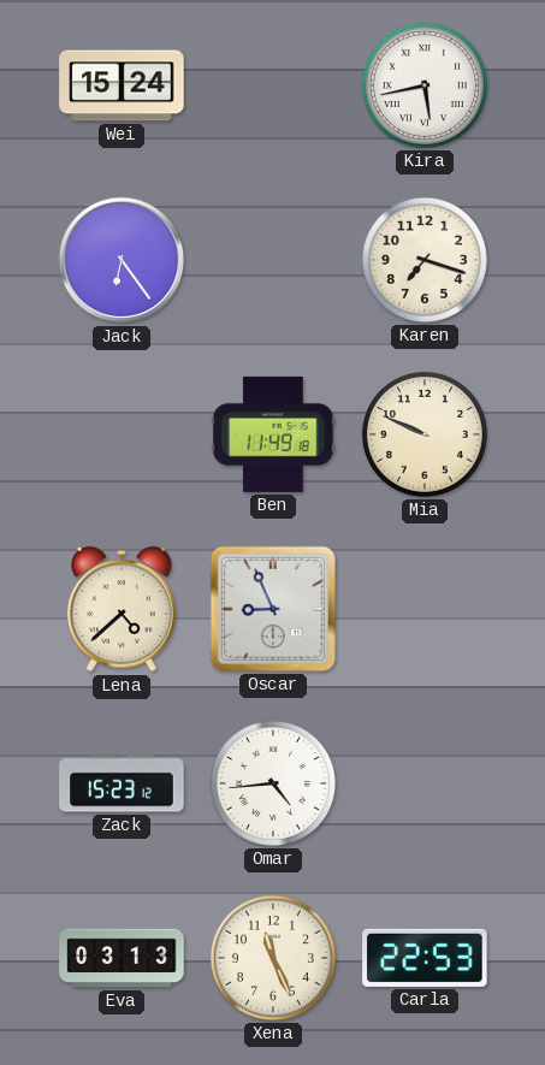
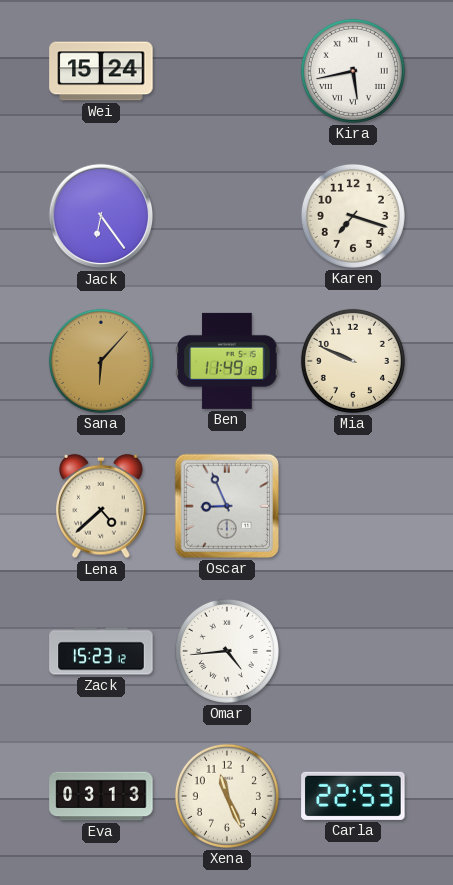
Sana: none -> 6:07
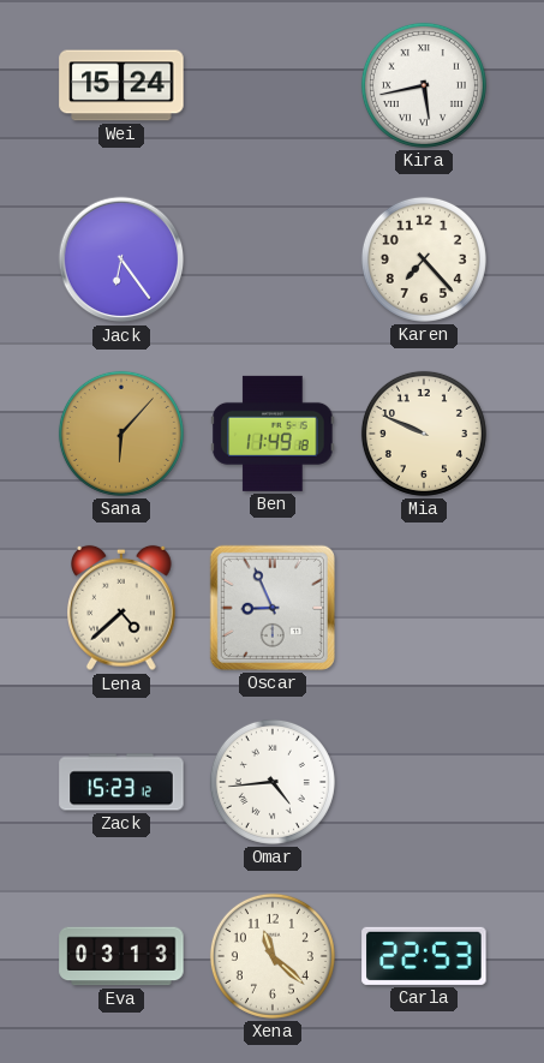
Karen: 7:18 -> 7:23
Xena: 11:26 -> 11:22
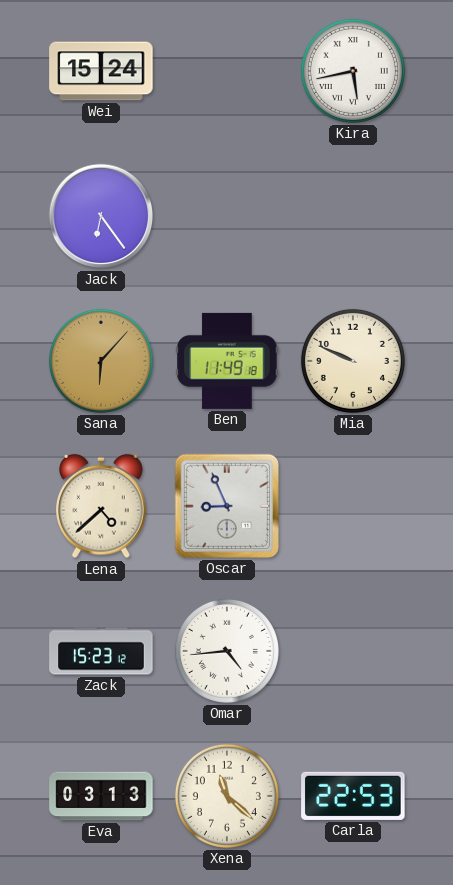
Karen: 7:23 -> none
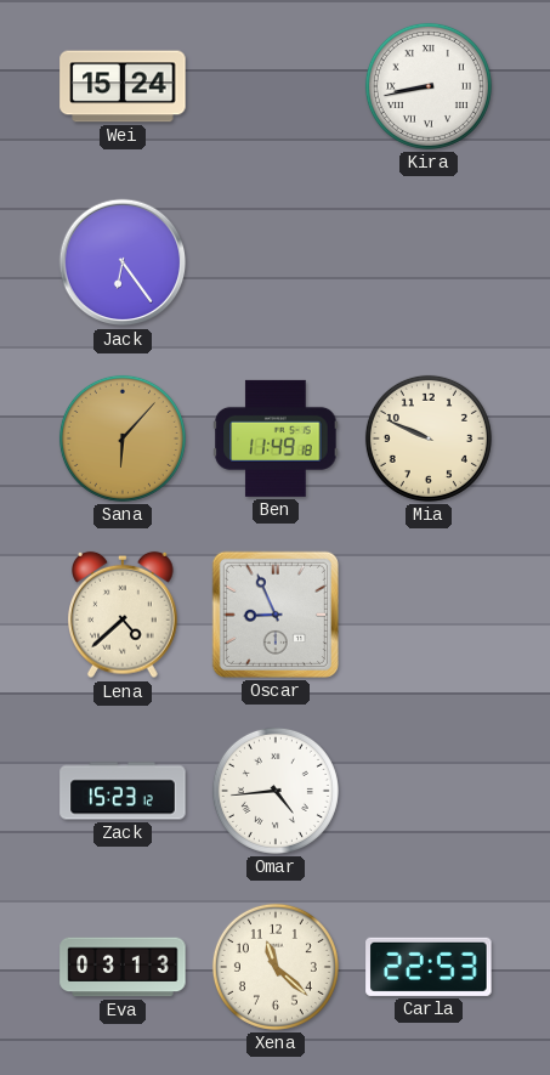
Kira: 5:43 -> 8:43
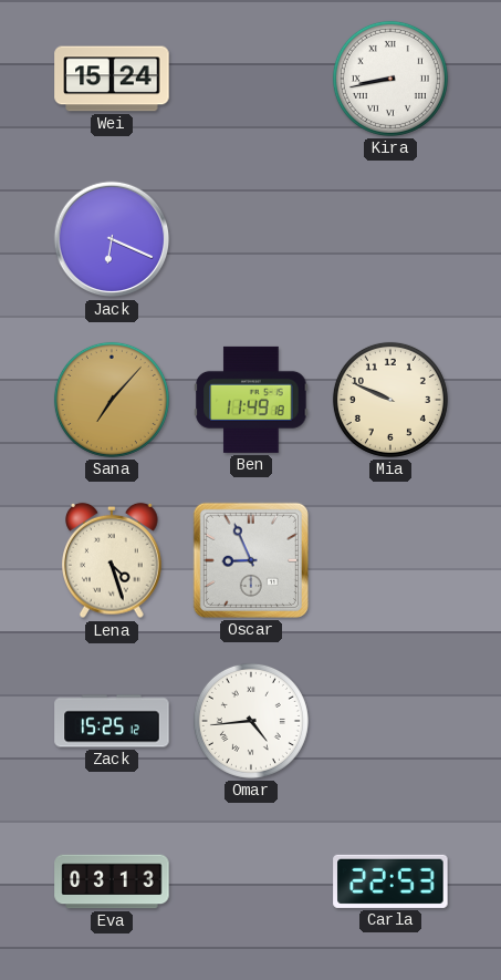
Jack: 6:24 -> 6:19
Sana: 6:07 -> 7:07
Lena: 4:38 -> 4:27
Zack: 15:23 -> 15:25
Xena: 11:22 -> none
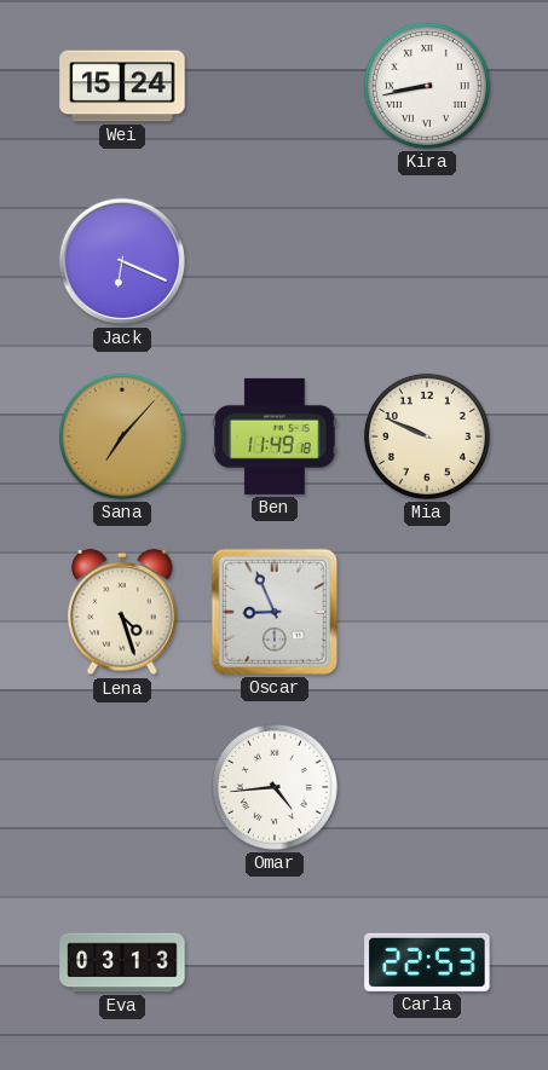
Zack: 15:25 -> none
